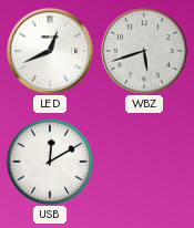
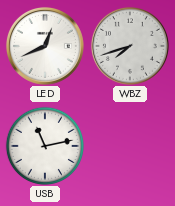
WBZ: 5:42 -> 7:42
USB: 12:10 -> 11:13
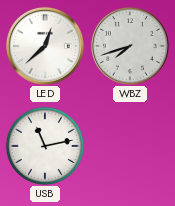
LED: 12:41 -> 12:38
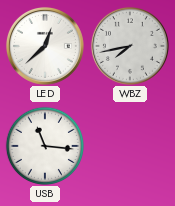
WBZ: 7:42 -> 7:43
USB: 11:13 -> 11:16
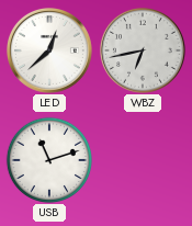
WBZ: 7:43 -> 6:43
USB: 11:16 -> 11:12
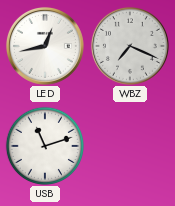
LED: 12:38 -> 12:43
WBZ: 6:43 -> 7:19
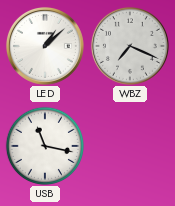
LED: 12:43 -> 1:08
USB: 11:12 -> 11:17
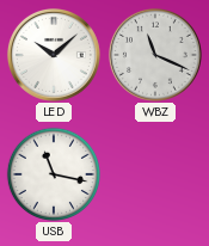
LED: 1:08 -> 10:08
WBZ: 7:19 -> 11:19
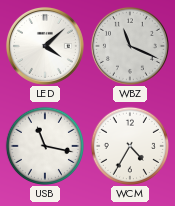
LED: 10:08 -> 4:08
WCM: none -> 4:35
